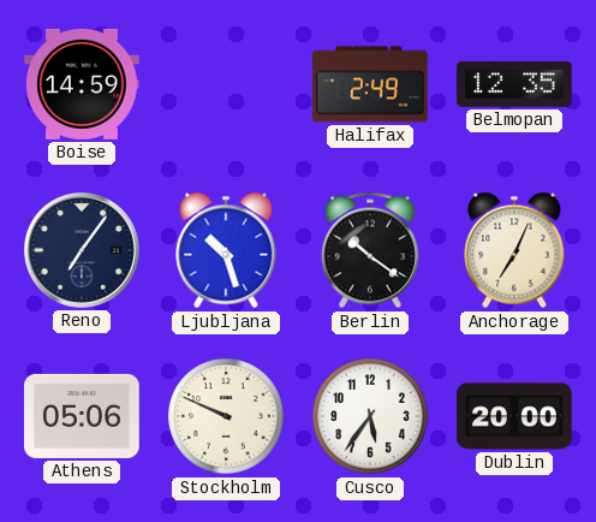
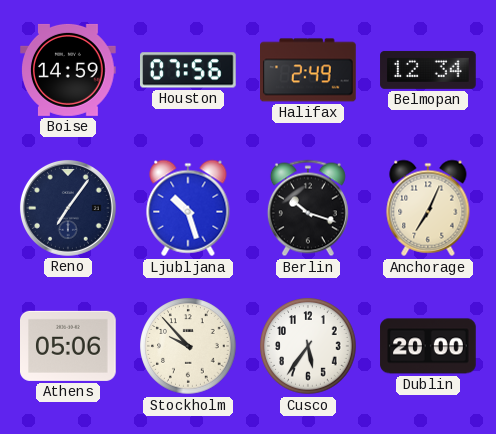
Houston: none -> 07:56
Belmopan: 12:35 -> 12:34
Berlin: 10:21 -> 10:18
Stockholm: 9:49 -> 9:53
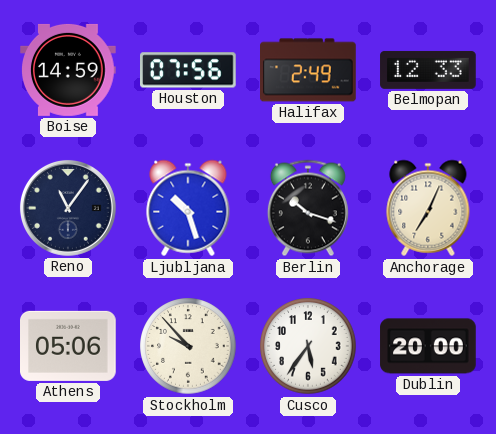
Belmopan: 12:34 -> 12:33
Reno: 7:06 -> 11:06
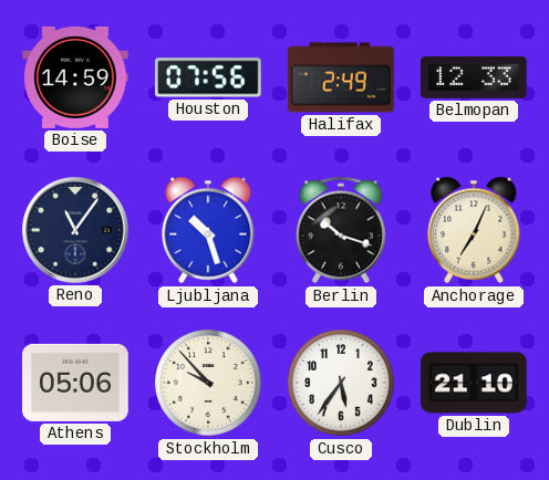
Dublin: 20:00 -> 21:10
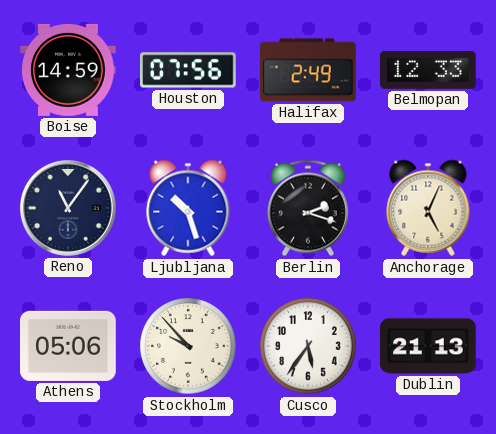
Berlin: 10:18 -> 2:18
Anchorage: 7:04 -> 5:04
Dublin: 21:10 -> 21:13
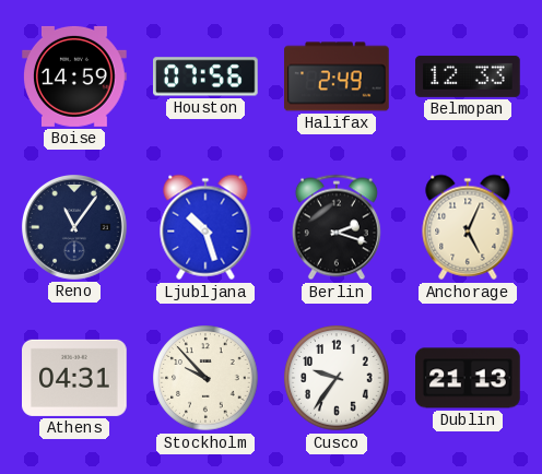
Athens: 05:06 -> 04:31
Cusco: 5:36 -> 9:36
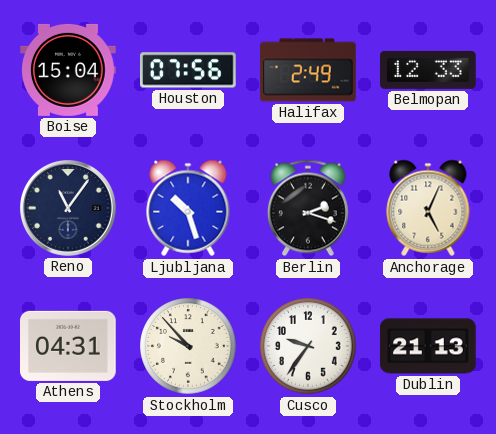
Boise: 14:59 -> 15:04
